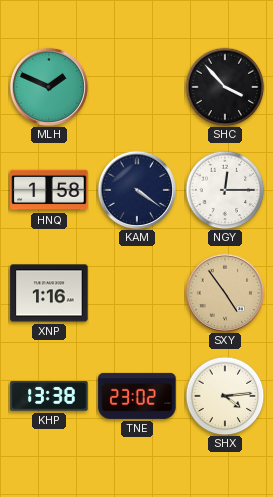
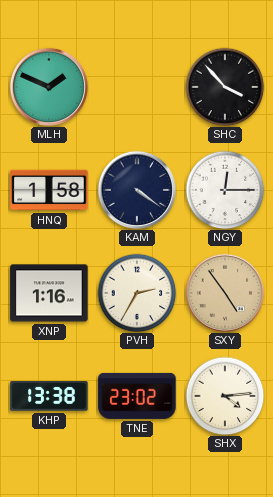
PVH: none -> 2:35
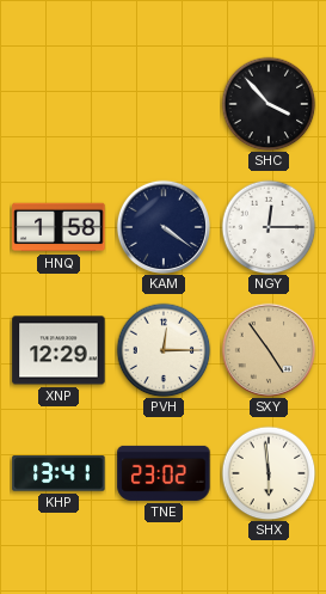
MLH: 1:49 -> none
XNP: 1:16 -> 12:29
PVH: 2:35 -> 12:15
KHP: 13:38 -> 13:41
SHX: 4:14 -> 5:59
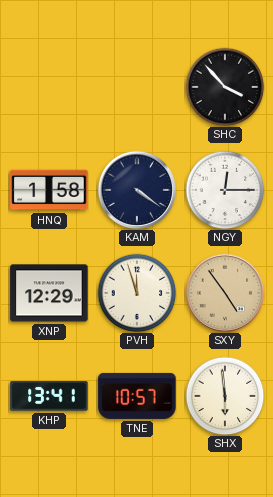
PVH: 12:15 -> 11:57
TNE: 23:02 -> 10:57
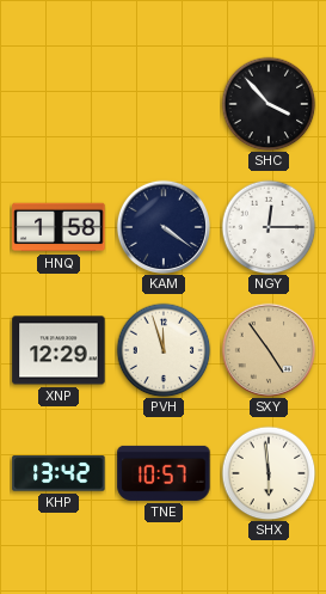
KHP: 13:41 -> 13:42
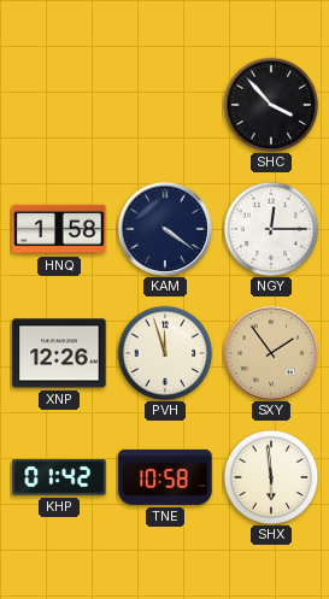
XNP: 12:29 -> 12:26
SXY: 4:54 -> 1:54
KHP: 13:42 -> 01:42
TNE: 10:57 -> 10:58
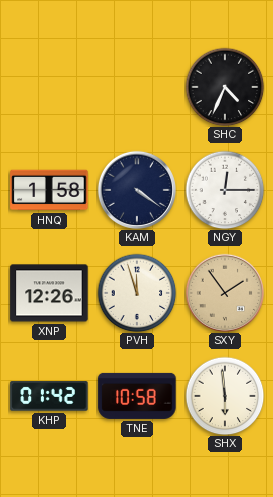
SHC: 3:53 -> 4:34
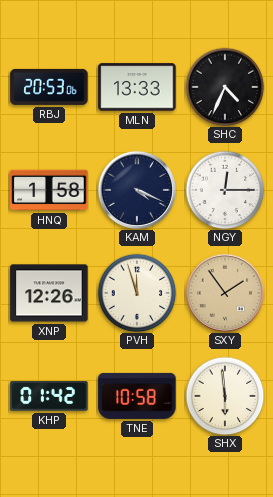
RBJ: none -> 20:53
MLN: none -> 13:33
KAM: 4:21 -> 4:19
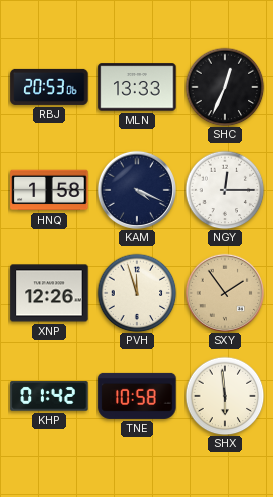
SHC: 4:34 -> 12:34
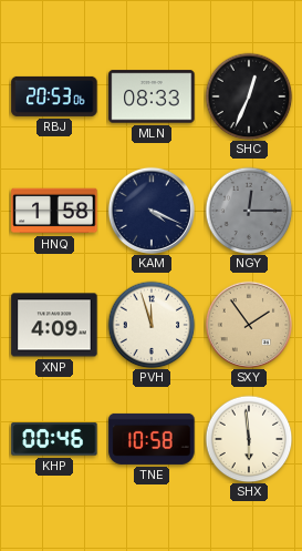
MLN: 13:33 -> 08:33
NGY dial: white -> grey
XNP: 12:26 -> 4:09
KHP: 01:42 -> 00:46
